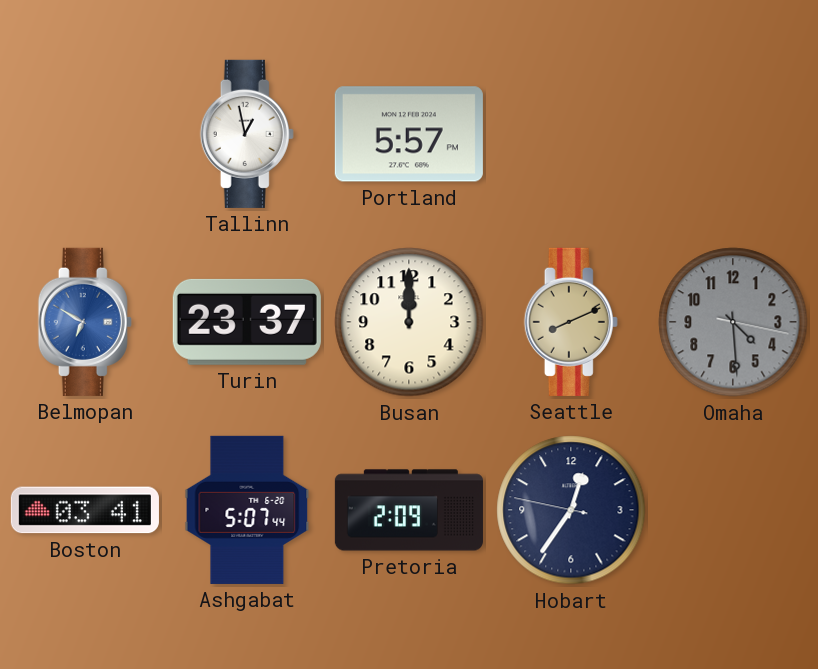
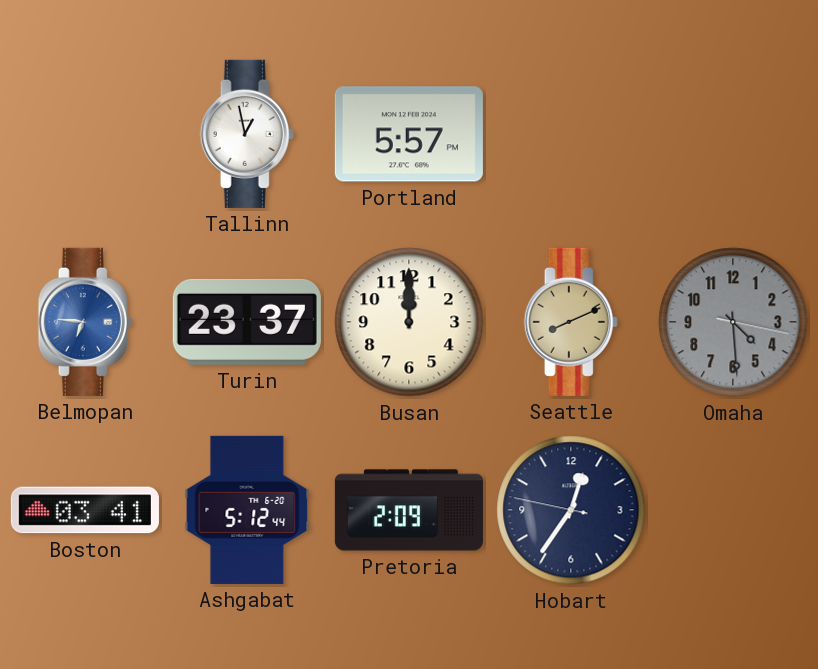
Belmopan: 6:50 -> 6:46
Ashgabat: 5:07 -> 5:12
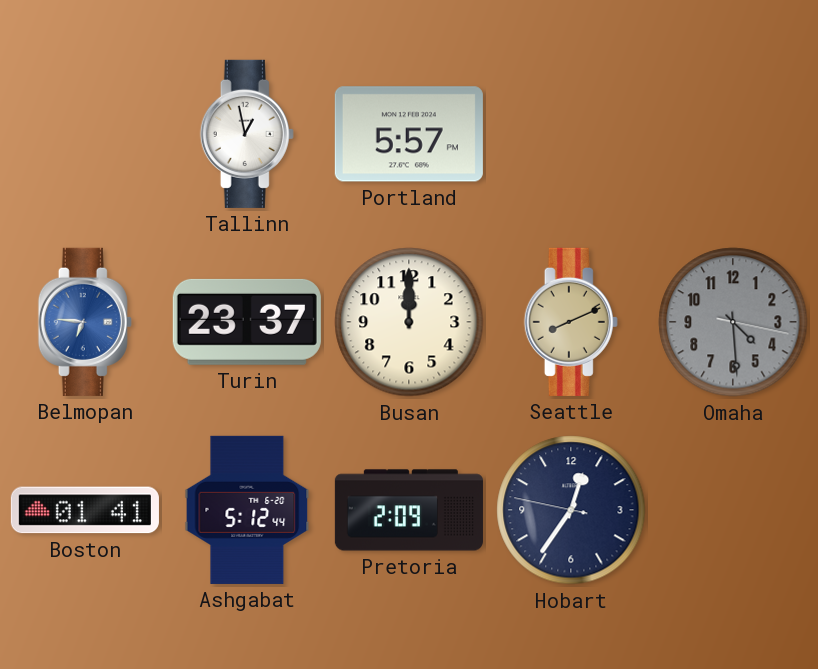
Boston: 03:41 -> 01:41
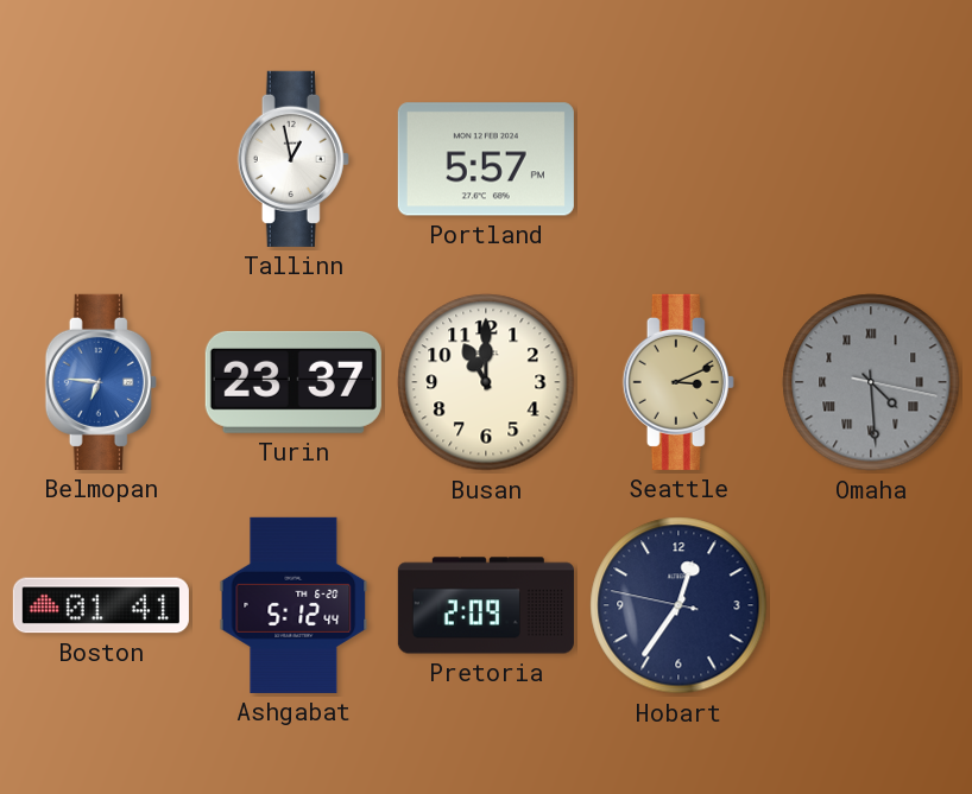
Busan: 12:00 -> 11:00
Seattle: 8:11 -> 3:11
Omaha numerals: Arabic -> Roman
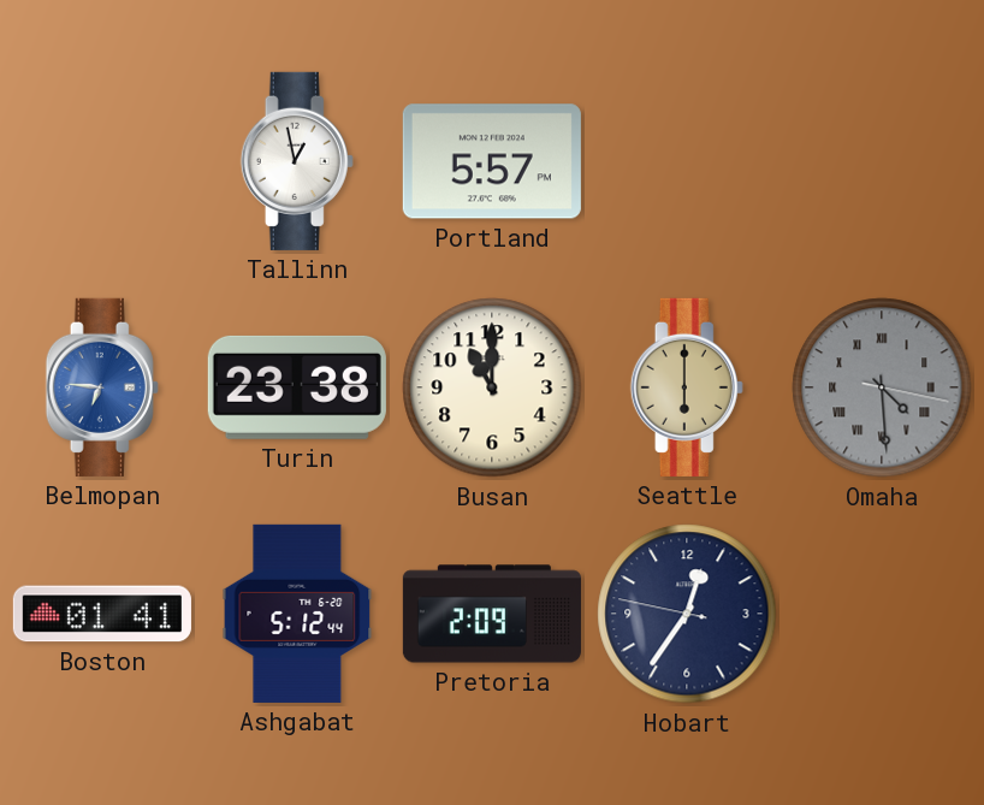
Turin: 23:37 -> 23:38
Seattle: 3:11 -> 6:00
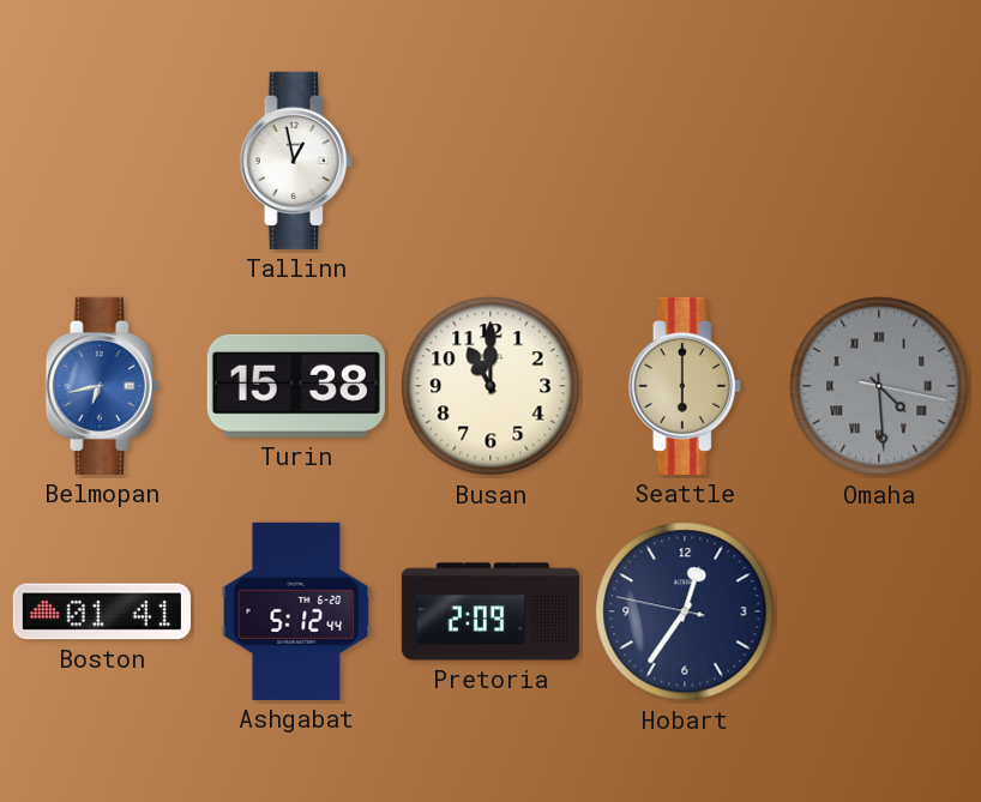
Portland: 5:57 -> none
Belmopan: 6:46 -> 6:43
Turin: 23:38 -> 15:38
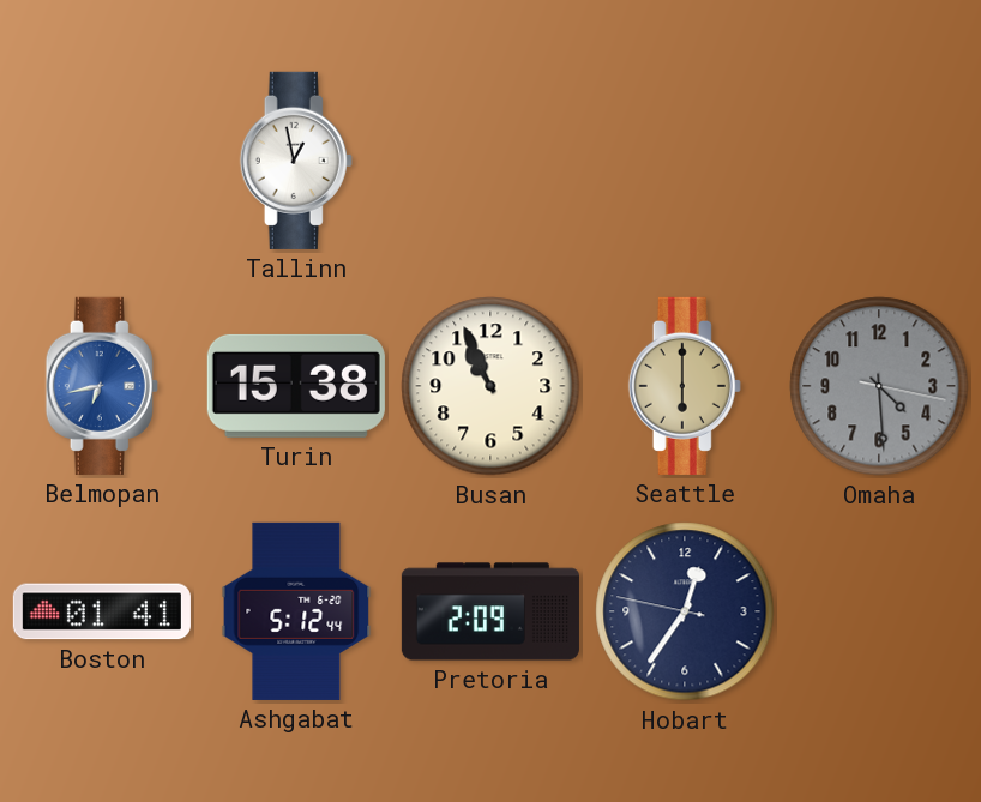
Busan: 11:00 -> 10:56
Omaha numerals: Roman -> Arabic
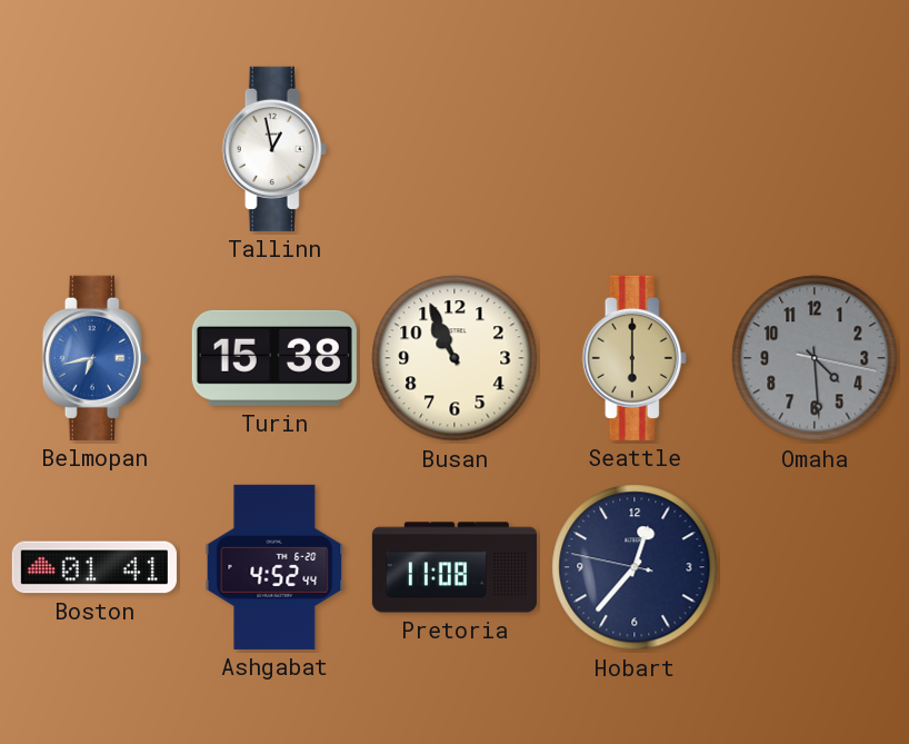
Ashgabat: 5:12 -> 4:52
Pretoria: 2:09 -> 11:08
Hobart: 12:35 -> 12:36
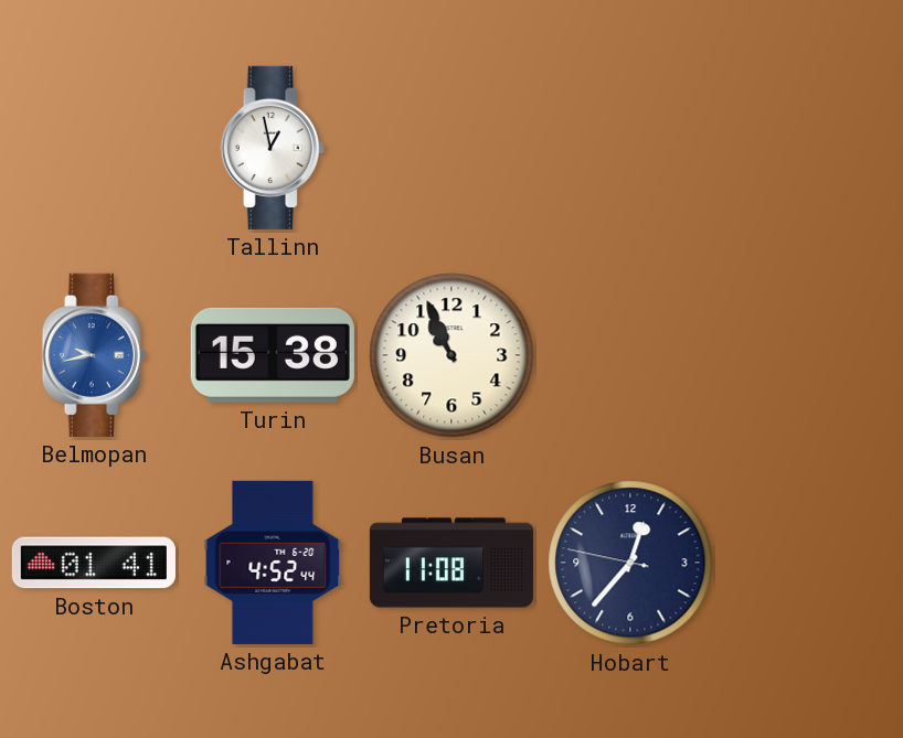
Belmopan: 6:43 -> 9:43
Seattle: 6:00 -> none
Omaha: 4:29 -> none
